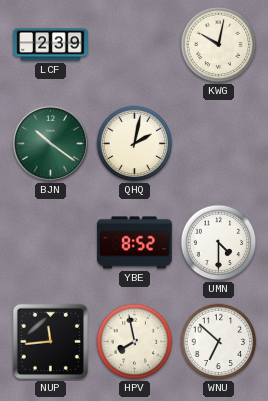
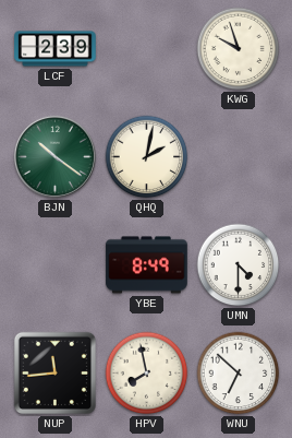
KWG: 10:02 -> 9:57
YBE: 8:52 -> 8:49
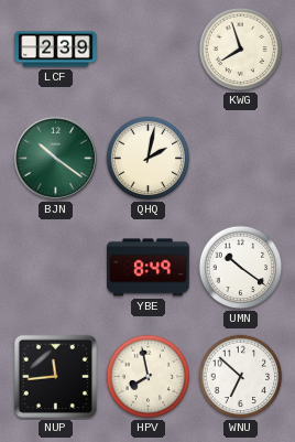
KWG: 9:57 -> 7:57
UMN: 4:30 -> 10:21
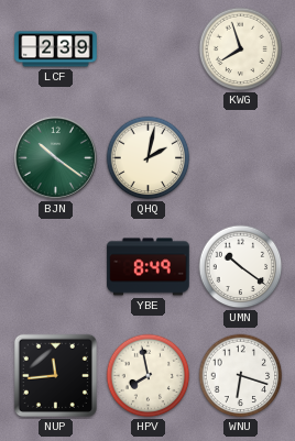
WNU: 6:52 -> 6:18
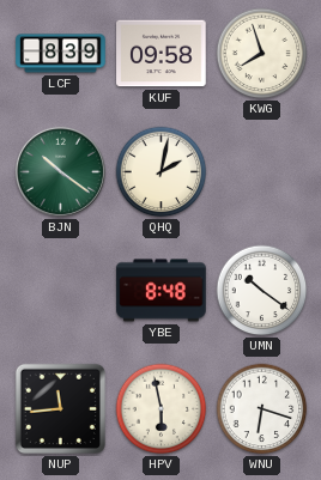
LCF: 2:39 -> 8:39
KUF: none -> 09:58
YBE: 8:49 -> 8:48
HPV: 7:58 -> 5:58
